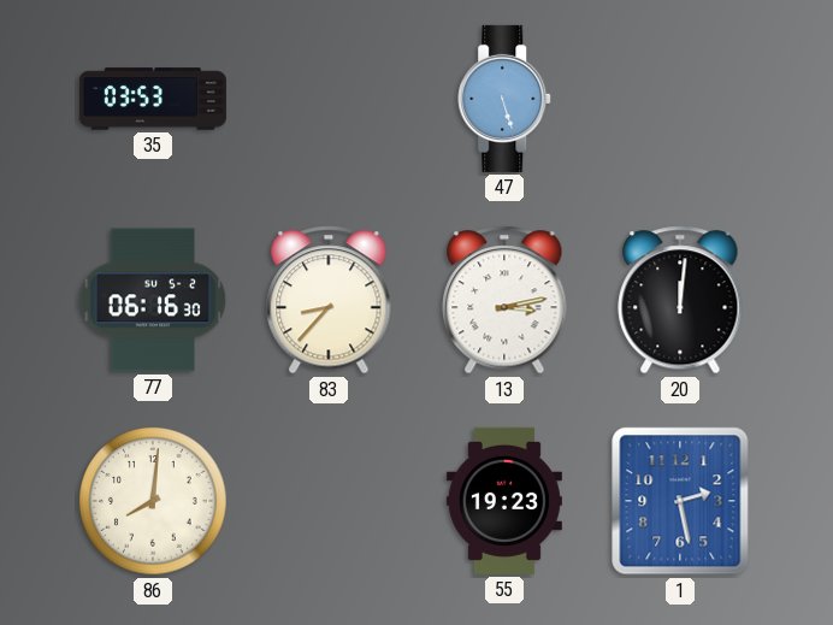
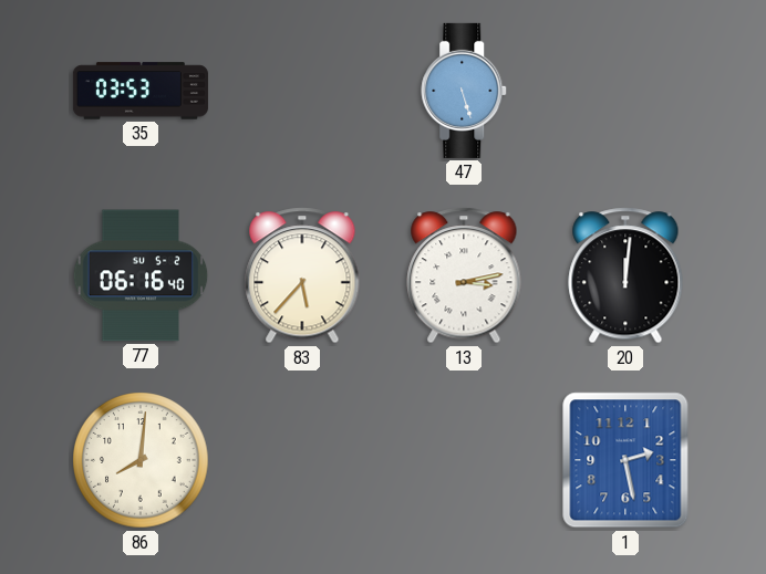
77: 06:16:30 -> 06:16:40
83: 8:37 -> 5:37
55: 19:23 -> none
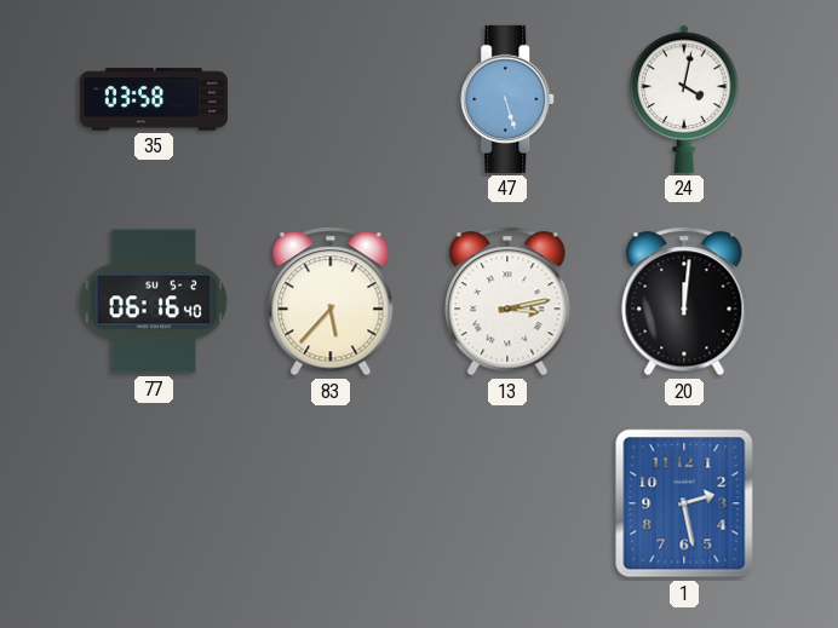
35: 03:53 -> 03:58
24: none -> 4:02
86: 8:01 -> none
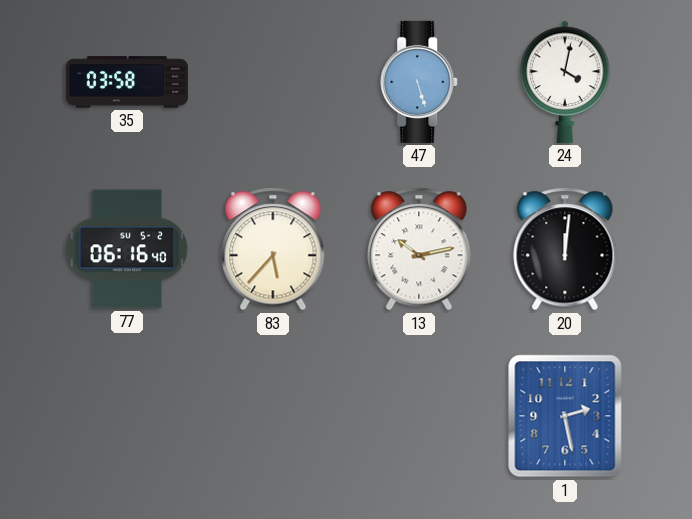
13: 3:13 -> 10:13
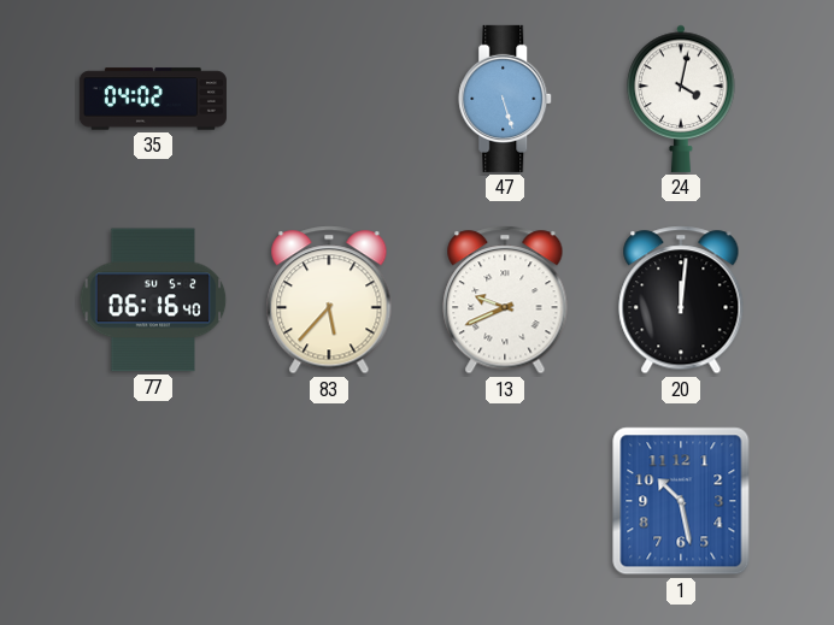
35: 03:58 -> 04:02
13: 10:13 -> 9:41
1: 2:28 -> 10:28
